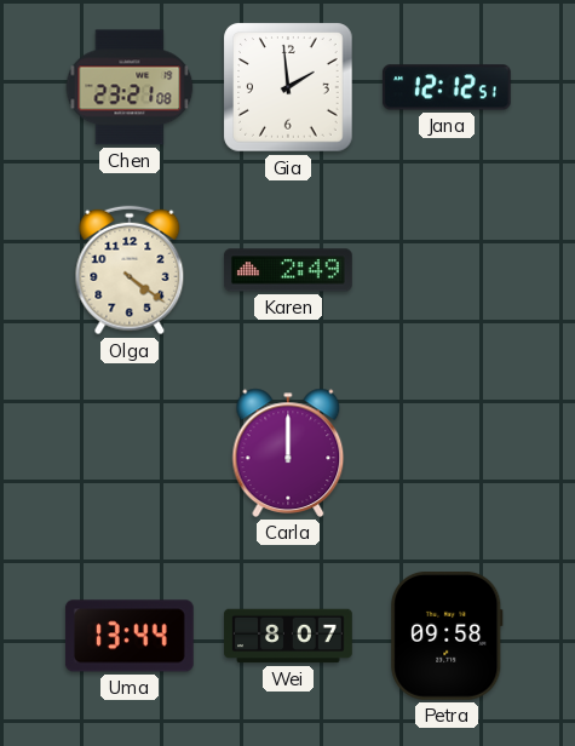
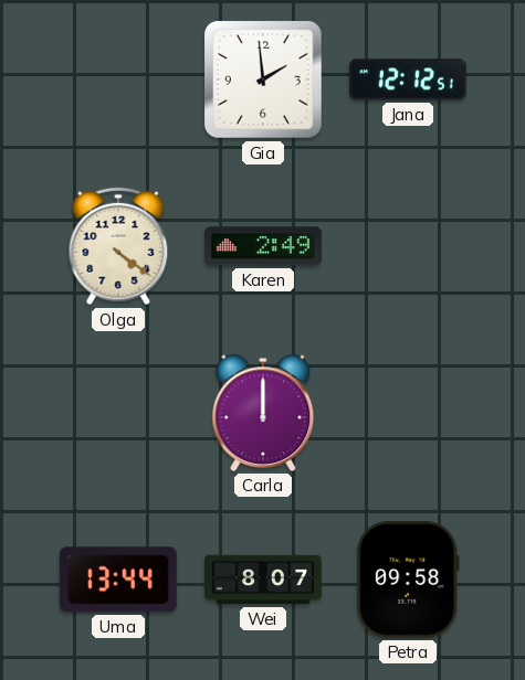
Chen: 23:21 -> none
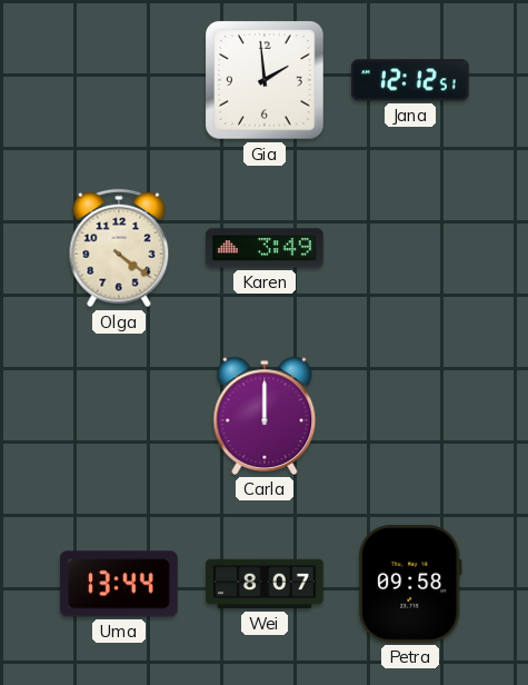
Karen: 2:49 -> 3:49
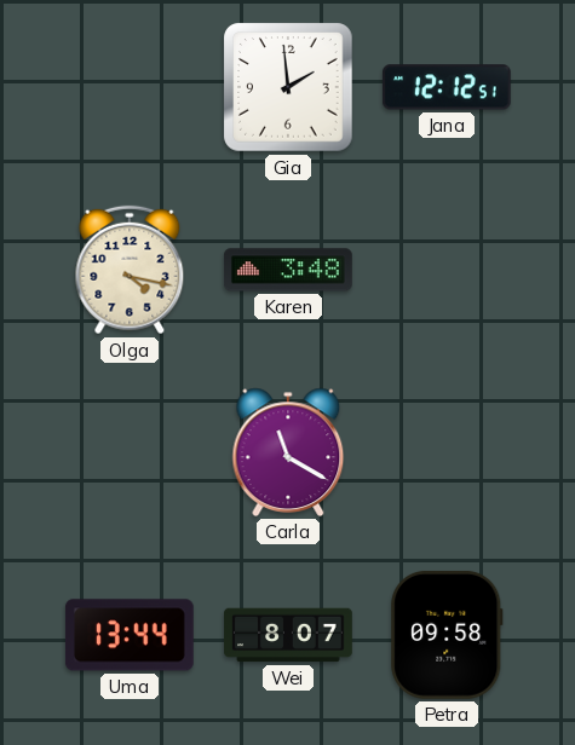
Olga: 4:21 -> 4:17
Karen: 3:49 -> 3:48
Carla: 12:00 -> 11:20
